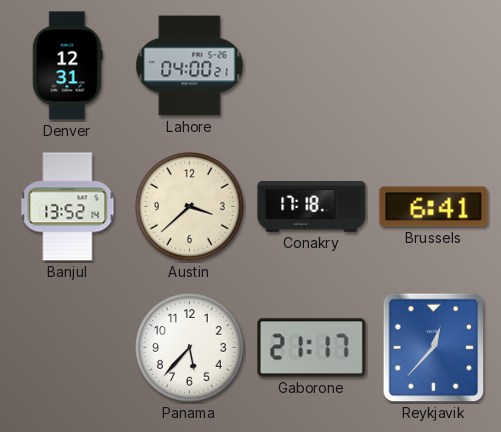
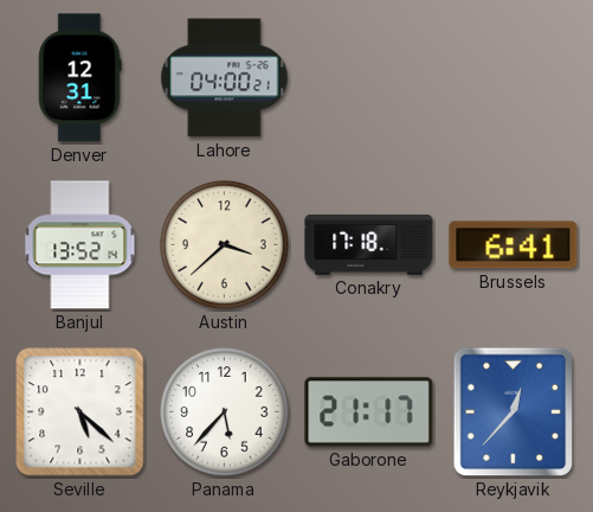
Seville: none -> 5:22
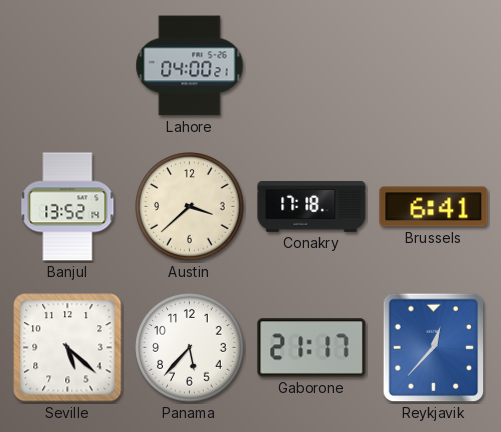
Denver: 12:31 -> none
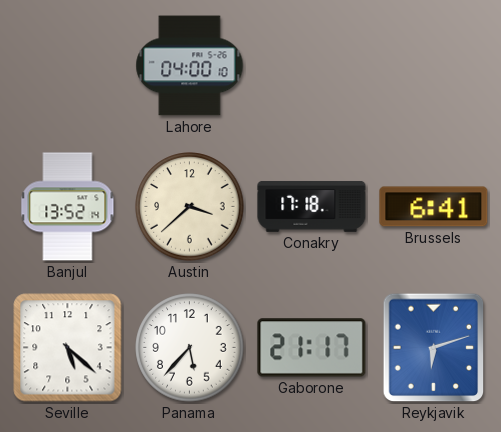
Lahore: 04:00:21 -> 04:00:10
Reykjavik: 12:37 -> 6:12
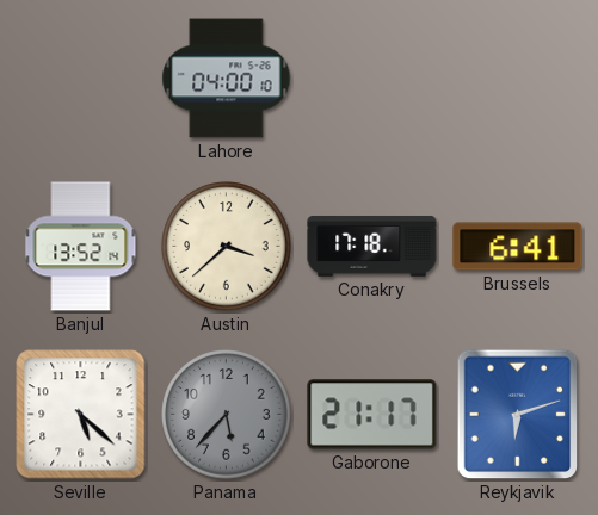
Panama dial: white -> grey
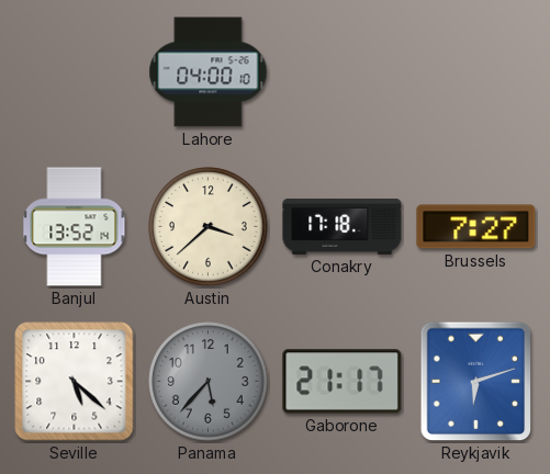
Brussels: 6:41 -> 7:27
